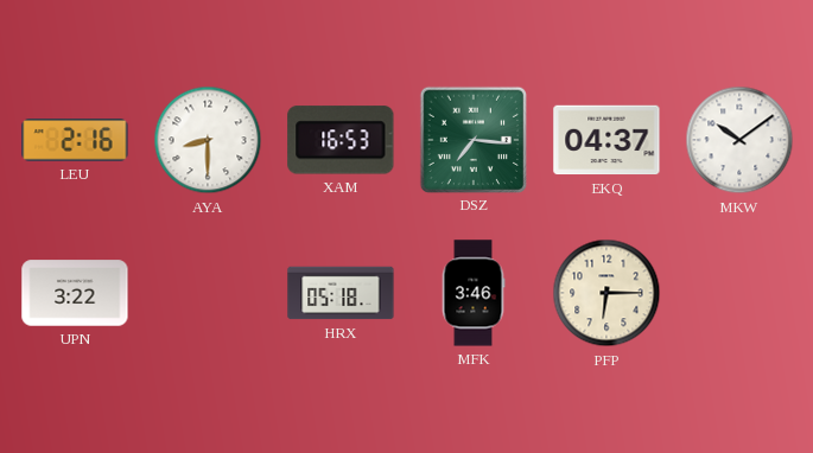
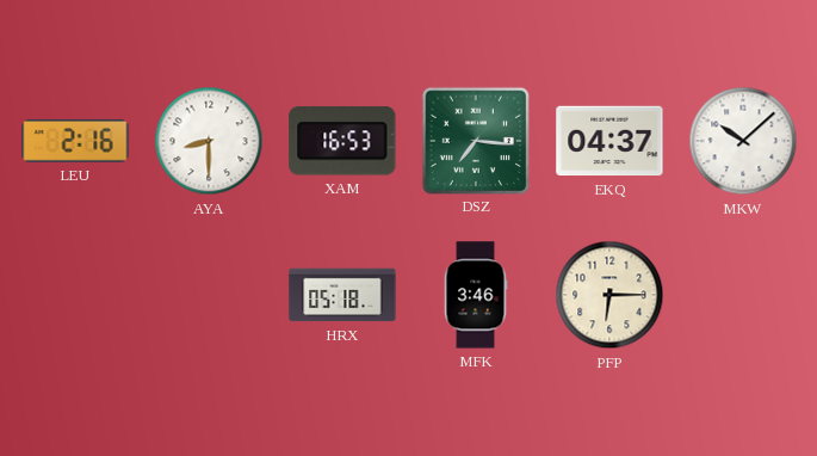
MKW: 10:09 -> 10:08
UPN: 3:22 -> none
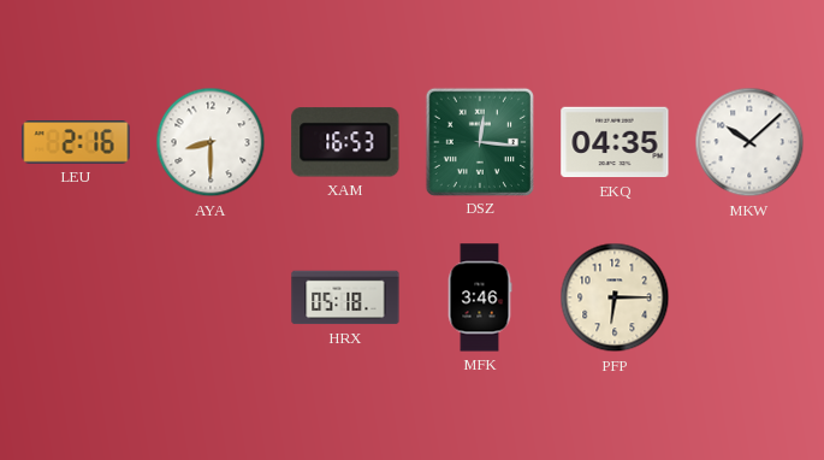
DSZ: 7:16 -> 12:16
EKQ: 04:37 -> 04:35
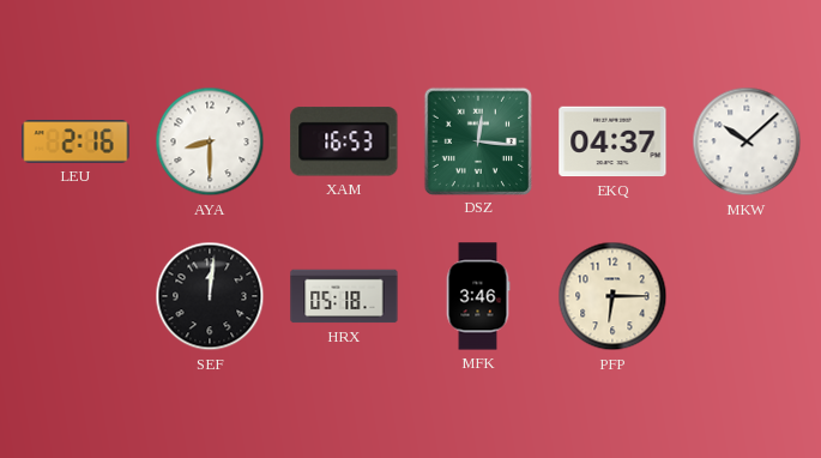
EKQ: 04:35 -> 04:37
SEF: none -> 12:01
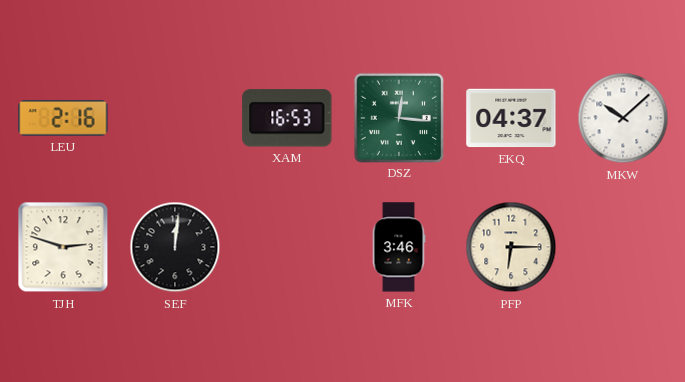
AYA: 8:30 -> none
TJH: none -> 2:48
HRX: 05:18 -> none
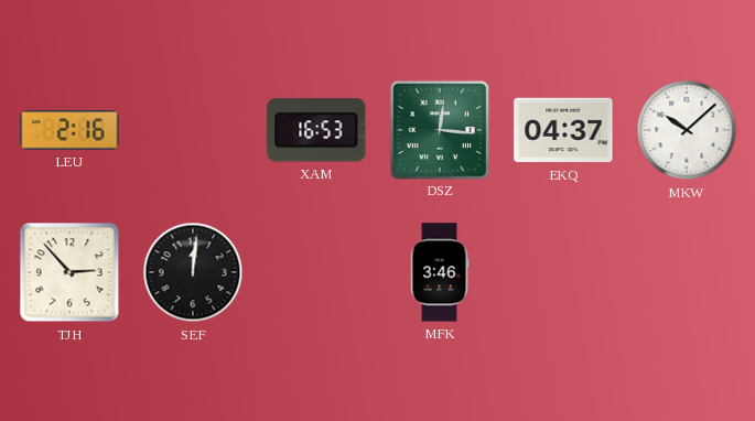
TJH: 2:48 -> 2:53
PFP: 6:15 -> none
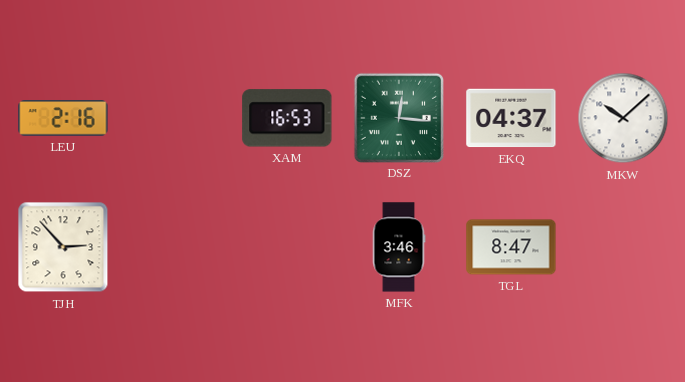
SEF: 12:01 -> none
TGL: none -> 8:47
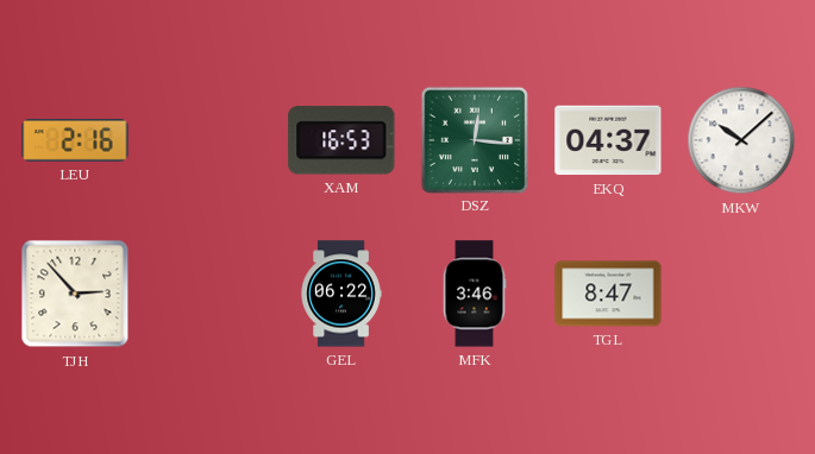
GEL: none -> 06:22
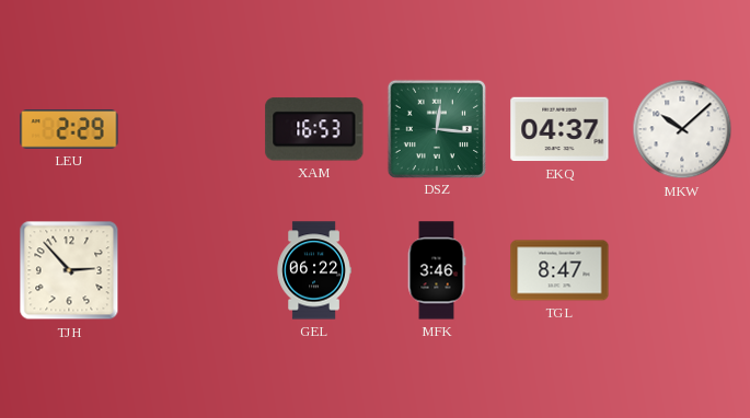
LEU: 2:16 -> 2:29
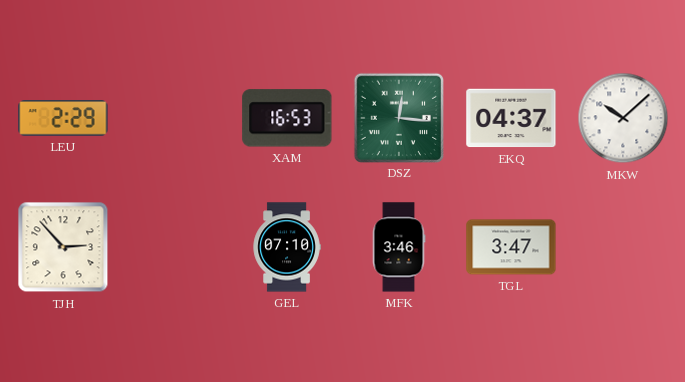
GEL: 06:22 -> 07:10
TGL: 8:47 -> 3:47
